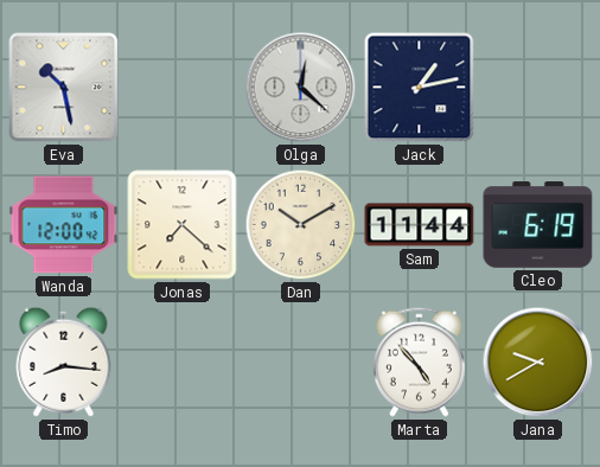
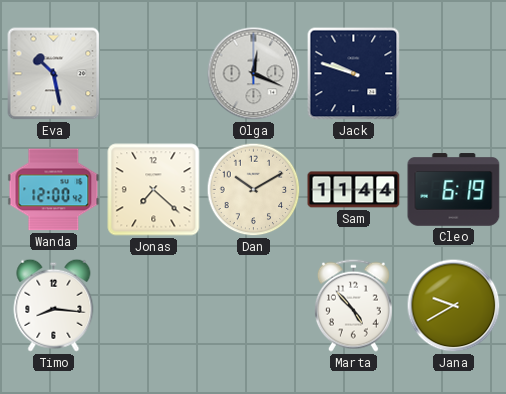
Olga: 12:22 -> 12:19
Jack: 1:13 -> 9:48
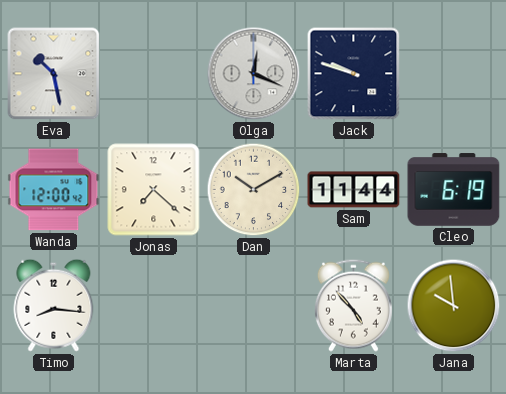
Jana: 9:40 -> 9:59
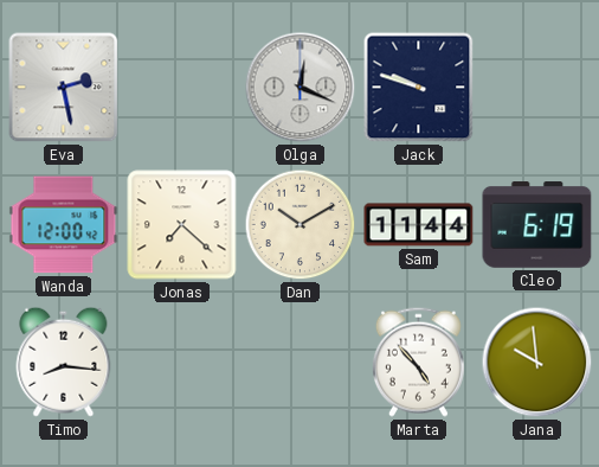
Eva: 10:28 -> 2:28
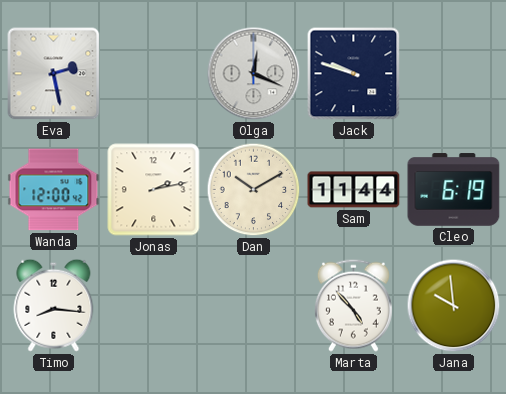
Jonas: 7:22 -> 2:13
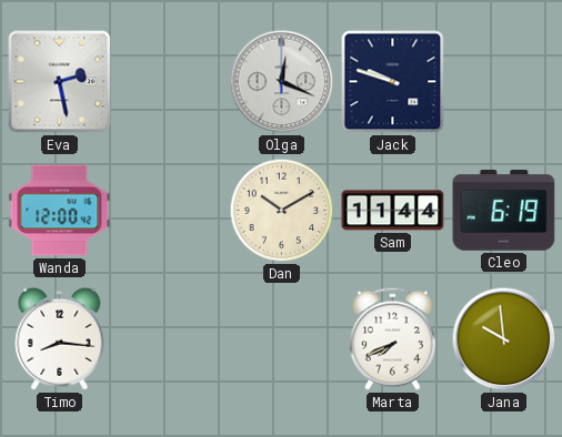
Jonas: 2:13 -> none
Marta: 4:53 -> 7:41
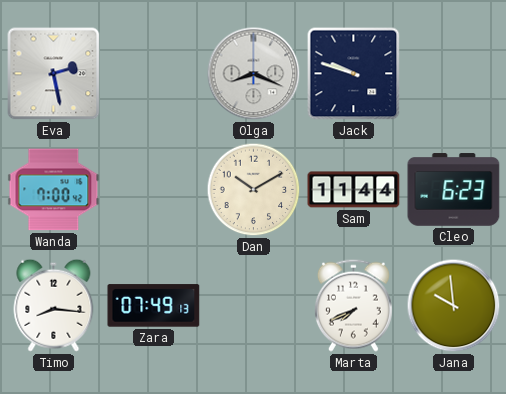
Olga: 12:19 -> 8:19
Wanda: 12:00 -> 7:00
Cleo: 6:19 -> 6:23
Zara: none -> 07:49
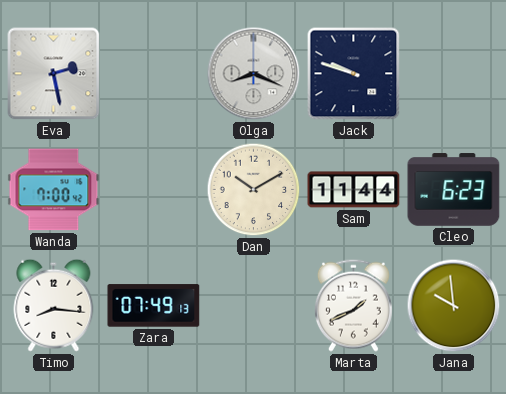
Marta: 7:41 -> 1:41
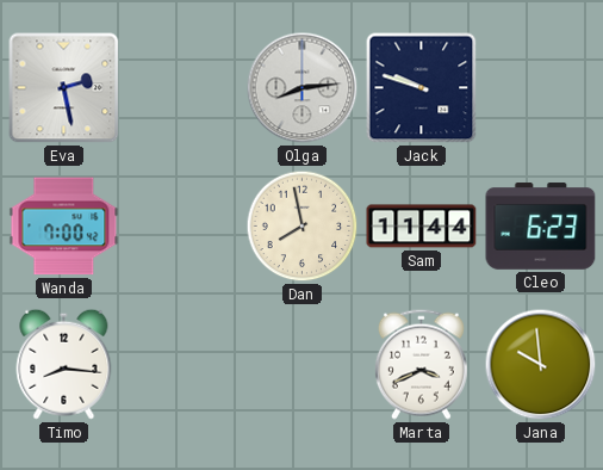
Olga: 8:19 -> 8:14
Dan: 10:10 -> 7:58
Zara: 07:49 -> none
Marta: 1:41 -> 3:41
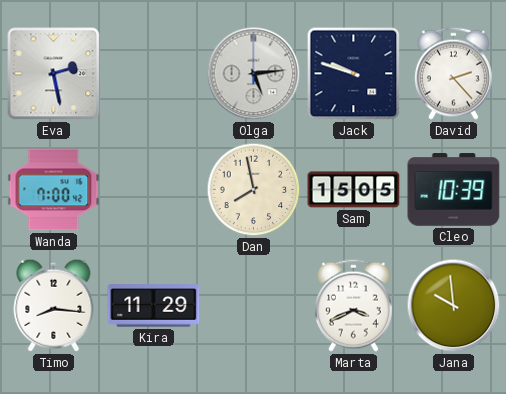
Olga: 8:14 -> 5:14
David: none -> 2:23
Sam: 11:44 -> 15:05
Cleo: 6:23 -> 10:39
Kira: none -> 11:29
